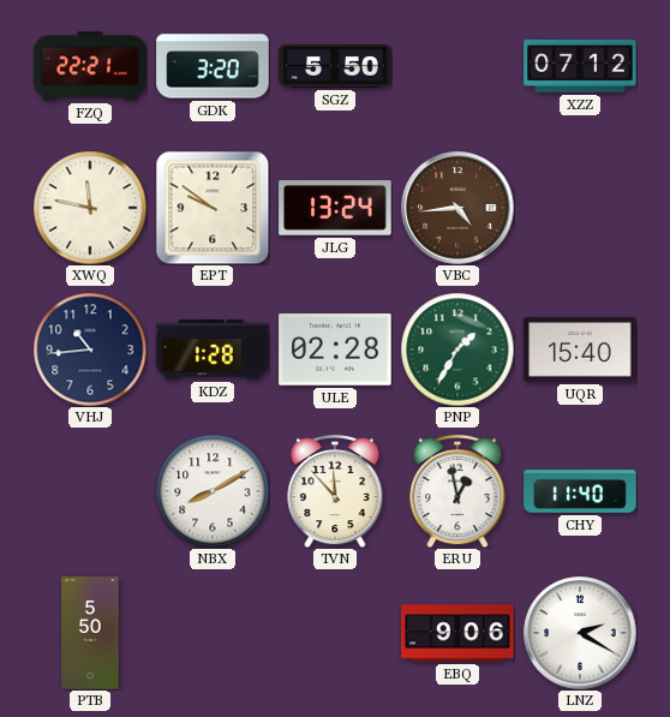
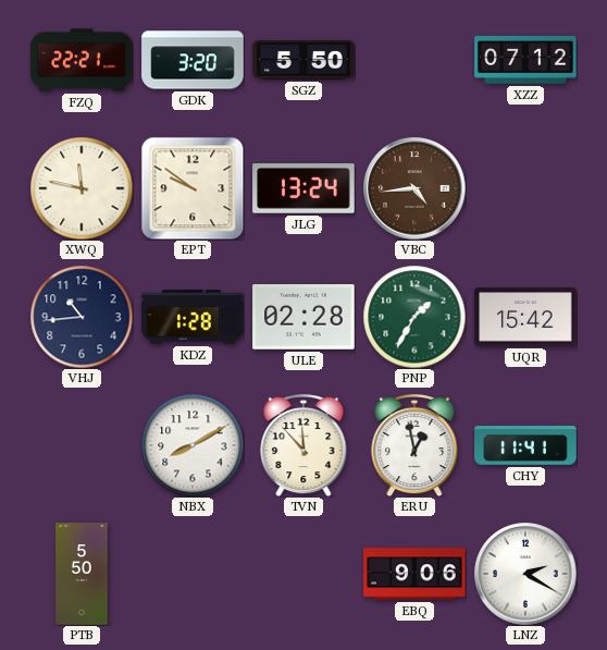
UQR: 15:40 -> 15:42
CHY: 11:40 -> 11:41
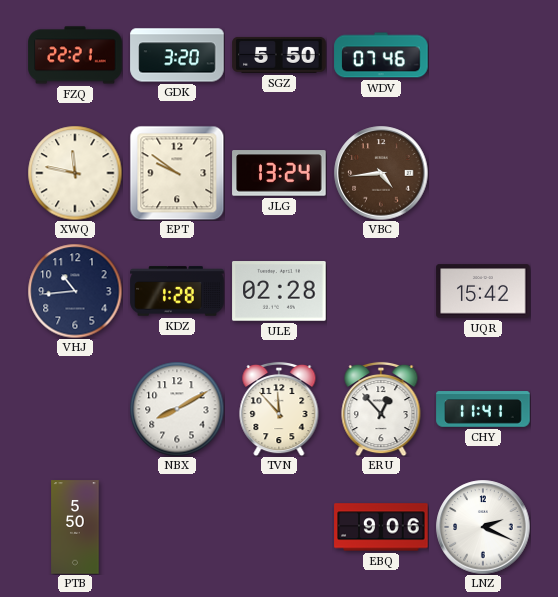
WDV: none -> 07:46
XZZ: 07:12 -> none
PNP: 1:35 -> none
ERU: 12:58 -> 12:53
LNZ: 2:20 -> 2:19
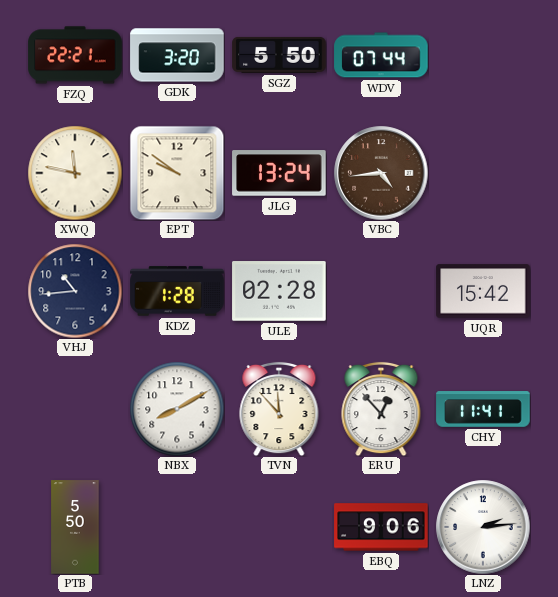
WDV: 07:46 -> 07:44
LNZ: 2:19 -> 2:14
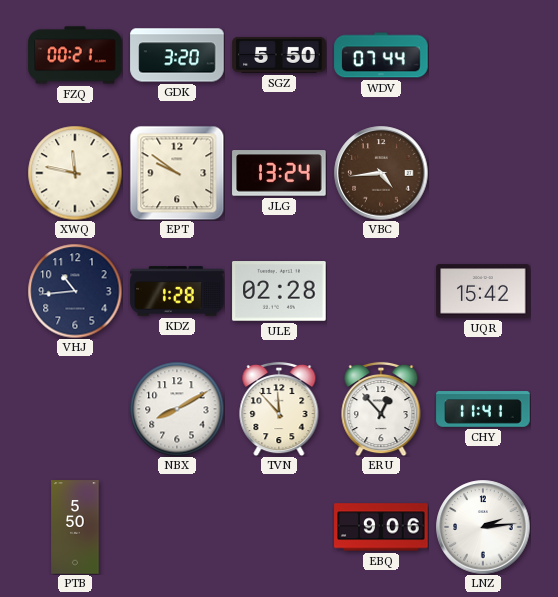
FZQ: 22:21 -> 00:21
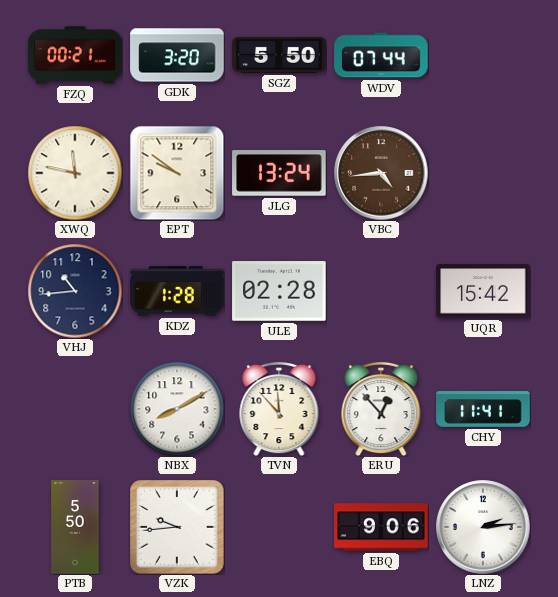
VZK: none -> 9:44
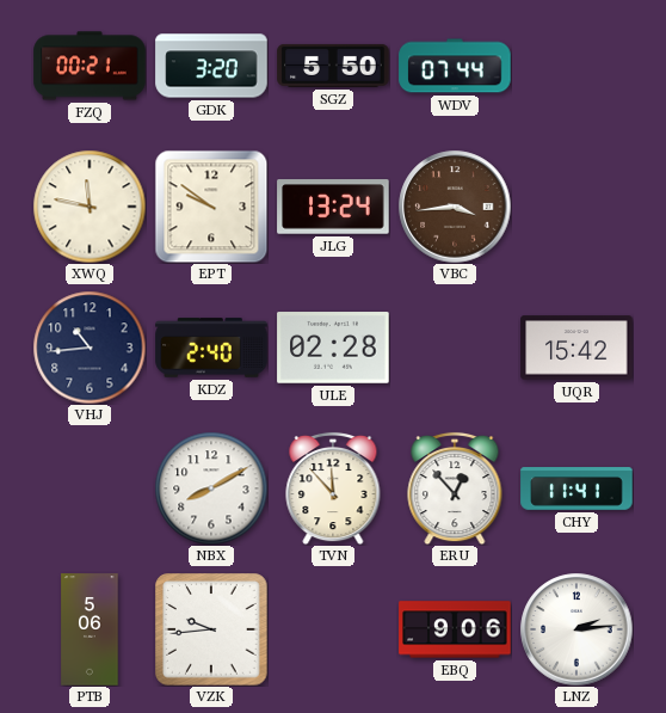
VBC: 4:44 -> 3:44
KDZ: 1:28 -> 2:40
PTB: 5:50 -> 5:06
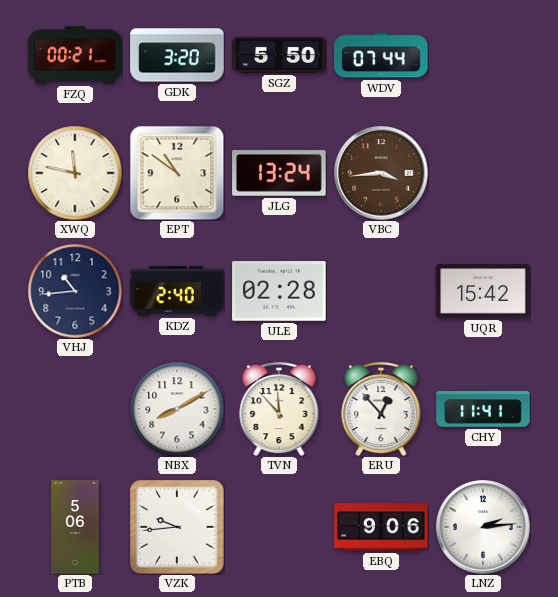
EPT: 9:51 -> 10:51
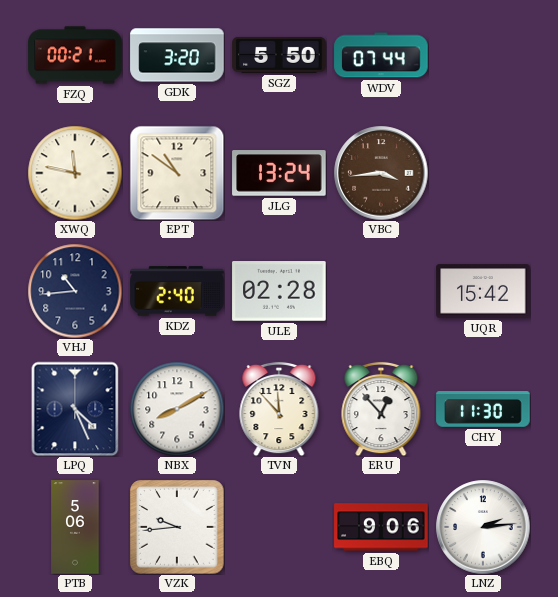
LPQ: none -> 4:26
CHY: 11:41 -> 11:30
